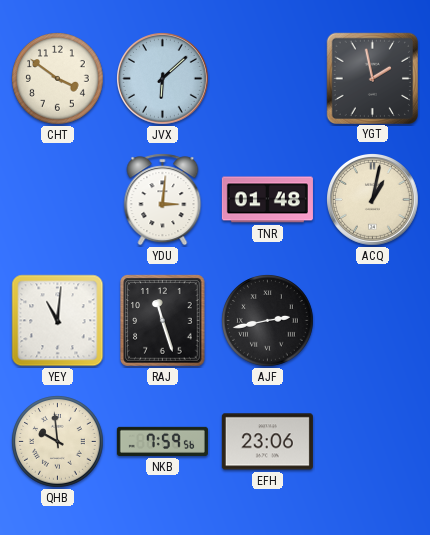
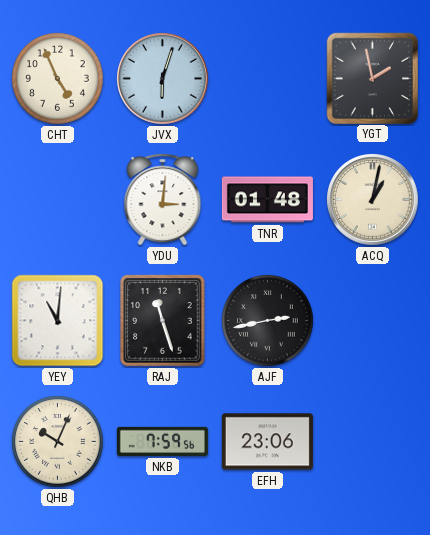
CHT: 3:51 -> 4:56
JVX: 6:08 -> 6:03
QHB: 9:59 -> 10:04
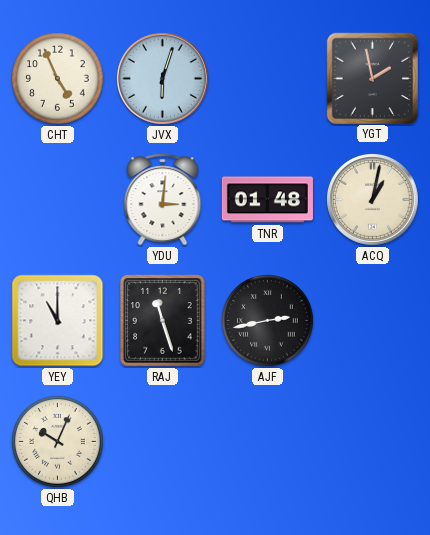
YEY: 11:01 -> 11:00
NKB: 7:59 -> none
EFH: 23:06 -> none
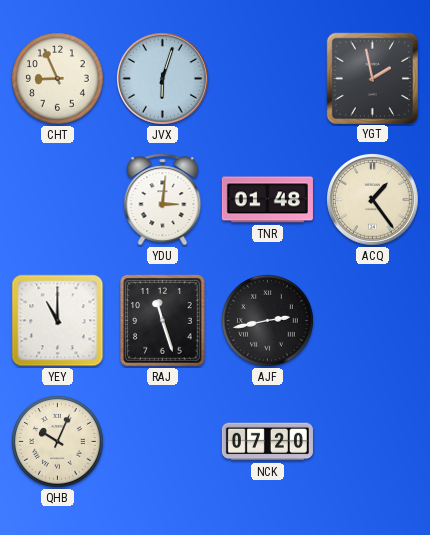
CHT: 4:56 -> 8:56
ACQ: 1:02 -> 1:24
NCK: none -> 07:20
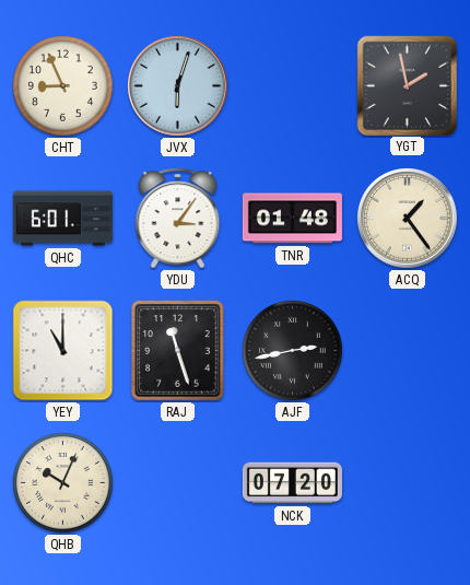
QHC: none -> 6:01
YDU: 3:01 -> 3:06
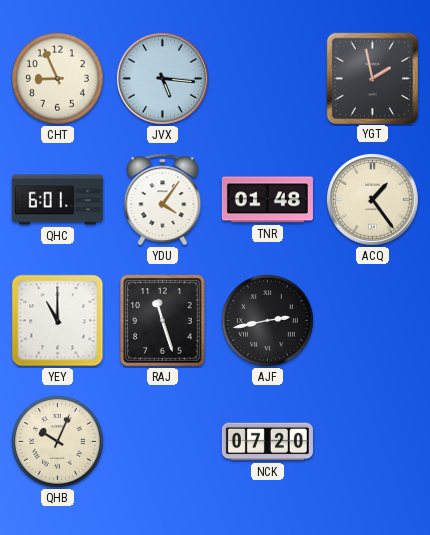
JVX: 6:03 -> 5:16
YDU: 3:06 -> 4:06
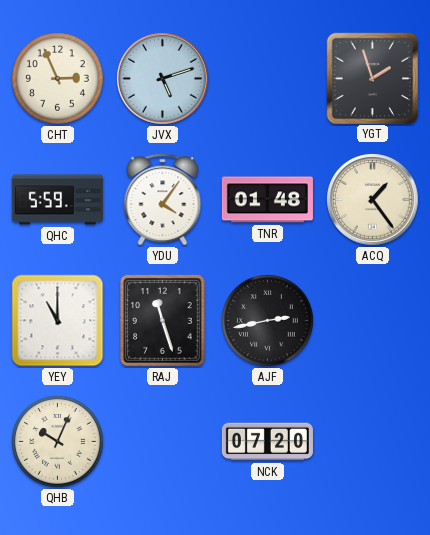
CHT: 8:56 -> 2:56
JVX: 5:16 -> 5:12
YGT: 1:58 -> 1:57
QHC: 6:01 -> 5:59
